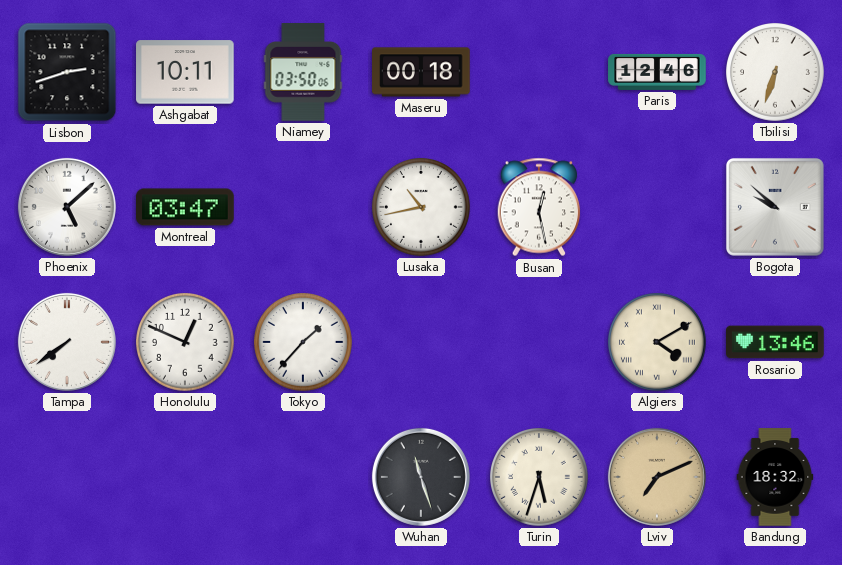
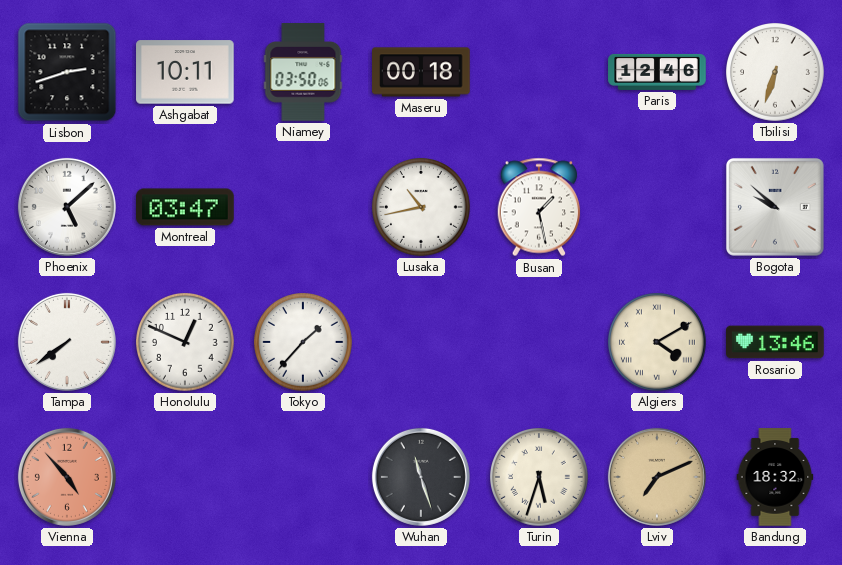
Busan: 12:28 -> 1:28
Vienna: none -> 4:53
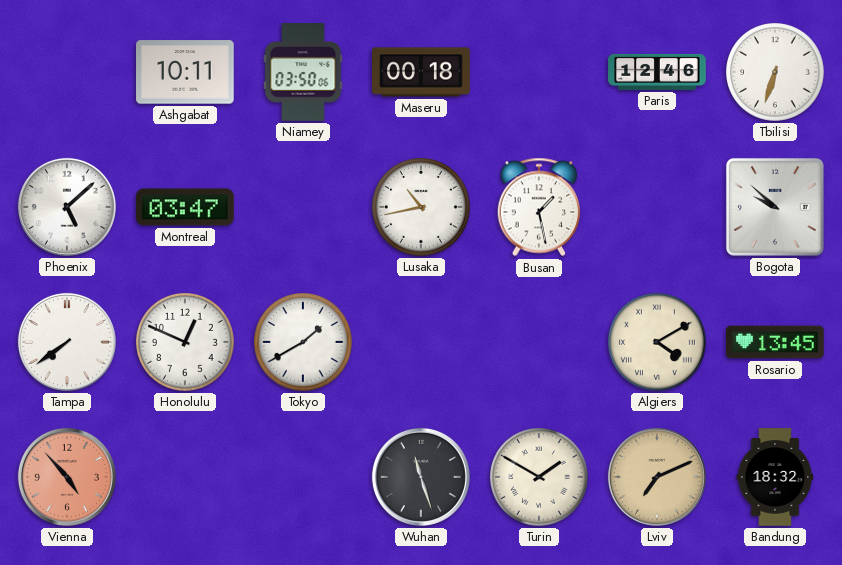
Lisbon: 2:42 -> none
Tokyo: 1:37 -> 1:40
Rosario: 13:46 -> 13:45
Turin: 5:33 -> 1:50
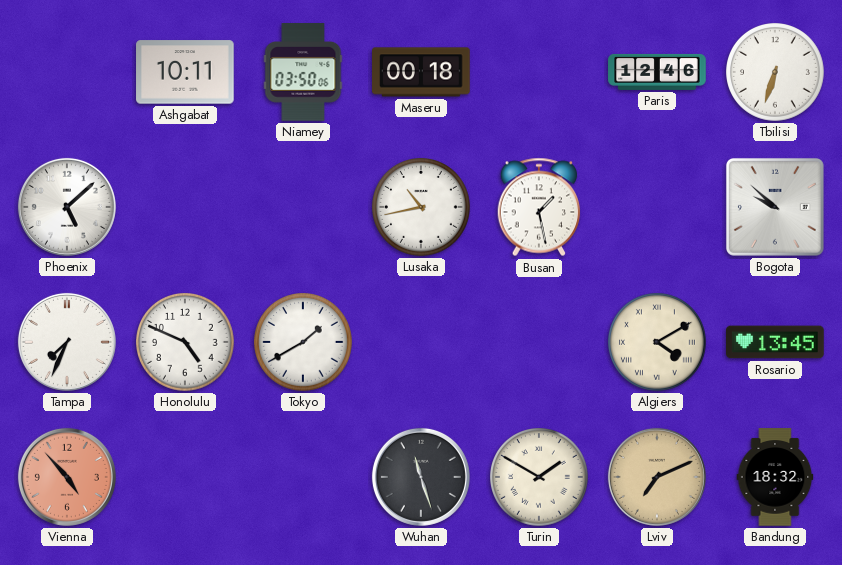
Montreal: 03:47 -> none
Tampa: 7:39 -> 7:34
Honolulu: 12:49 -> 4:49
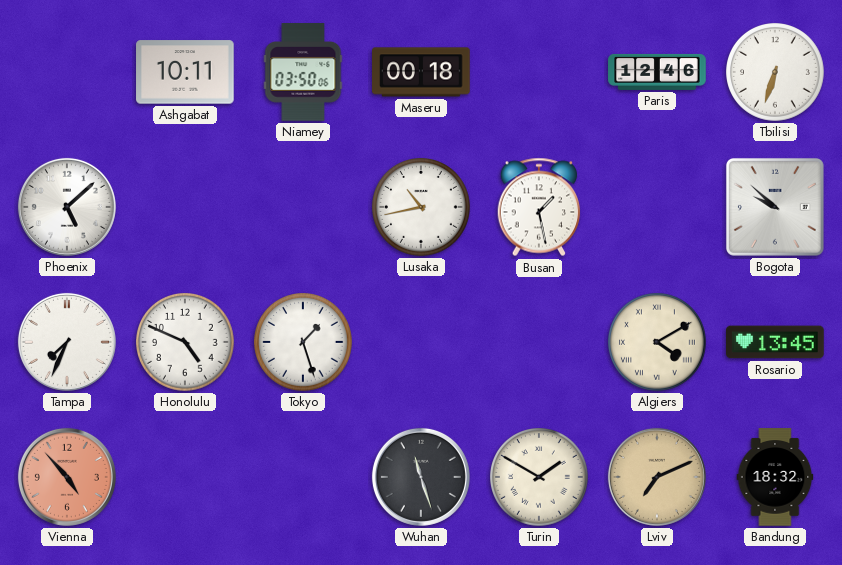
Tokyo: 1:40 -> 1:27
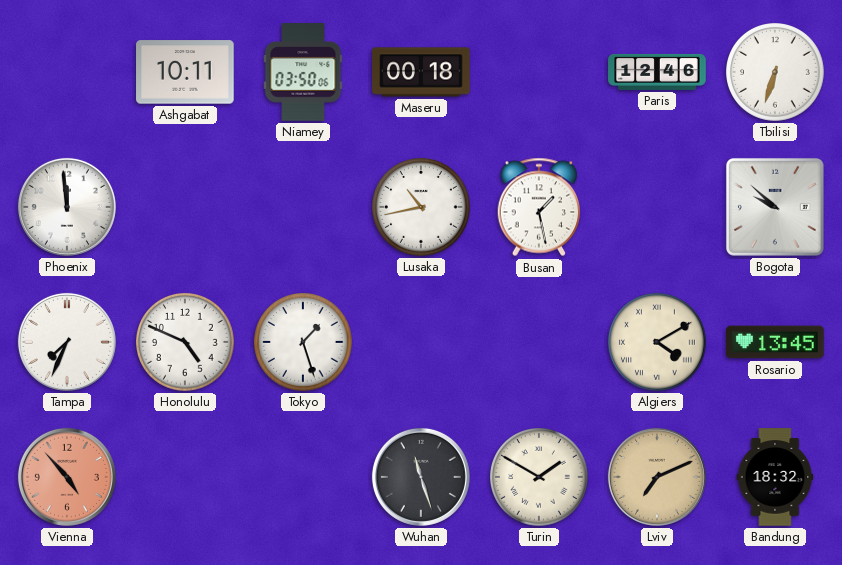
Phoenix: 5:08 -> 11:59
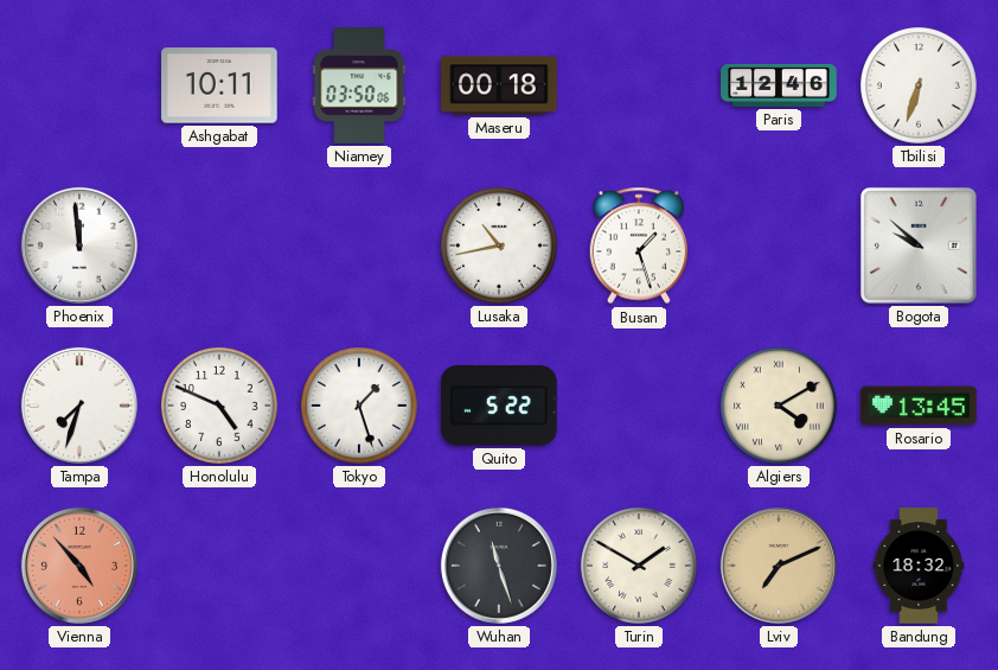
Busan: 1:28 -> 1:27
Tampa: 7:34 -> 7:33
Quito: none -> 5:22
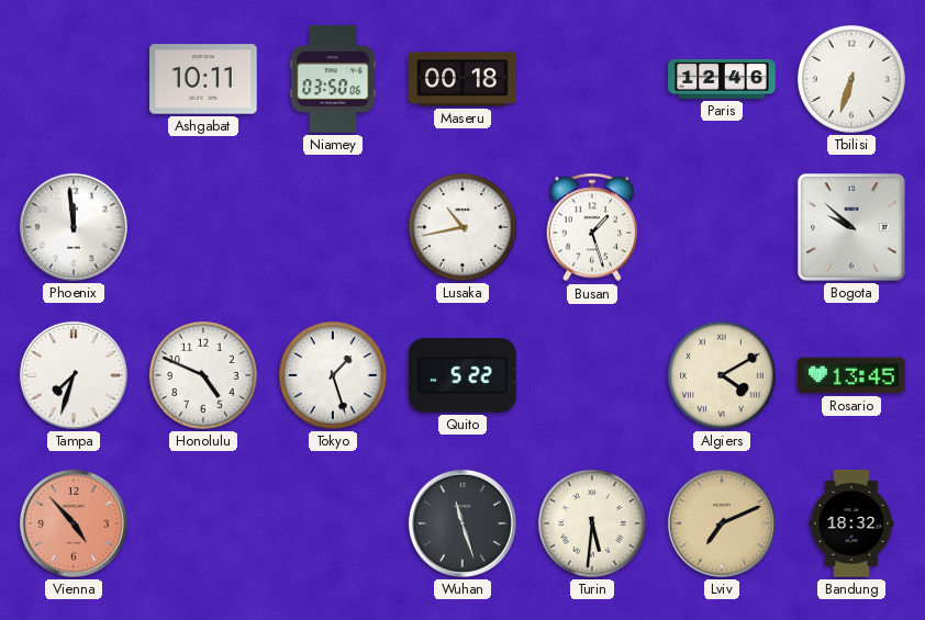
Turin: 1:50 -> 5:31
